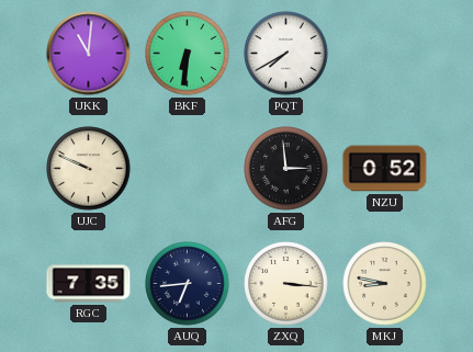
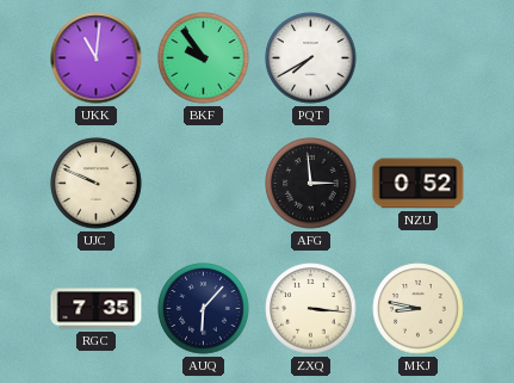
BKF: 6:31 -> 9:54
AUQ: 6:44 -> 6:07
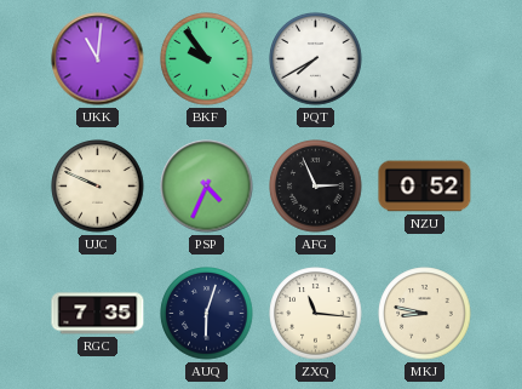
PSP: none -> 4:34
AFG: 2:59 -> 2:56
AUQ: 6:07 -> 6:03
ZXQ: 3:16 -> 11:16
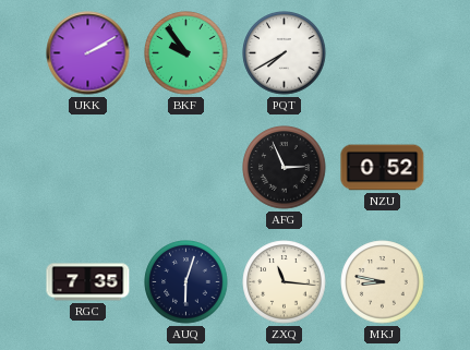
UKK: 11:01 -> 2:10
UJC: 9:49 -> none
PSP: 4:34 -> none
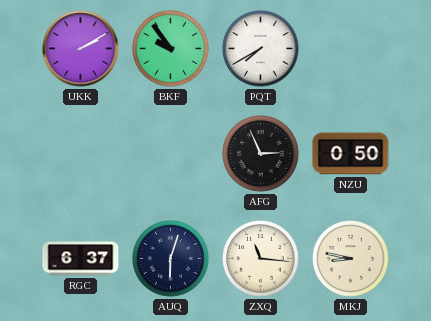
NZU: 0:52 -> 0:50
RGC: 7:35 -> 6:37
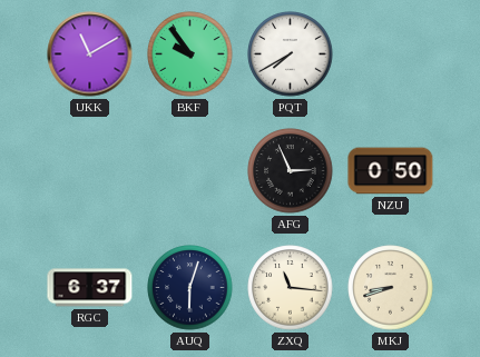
UKK: 2:10 -> 11:10
MKJ: 8:47 -> 8:42
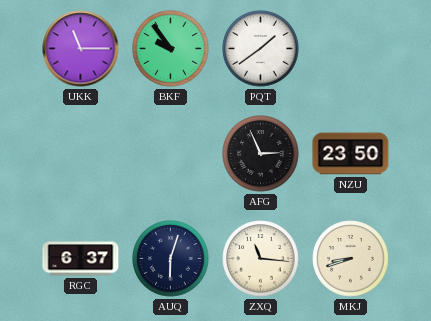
UKK: 11:10 -> 11:15
PQT: 7:40 -> 1:39
NZU: 0:50 -> 23:50
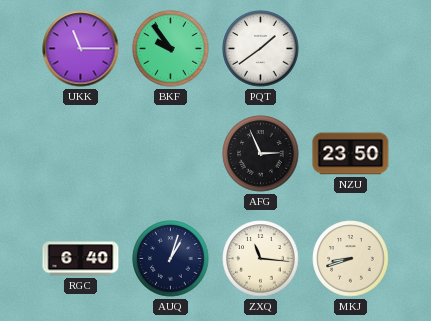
RGC: 6:37 -> 6:40
AUQ: 6:03 -> 1:03
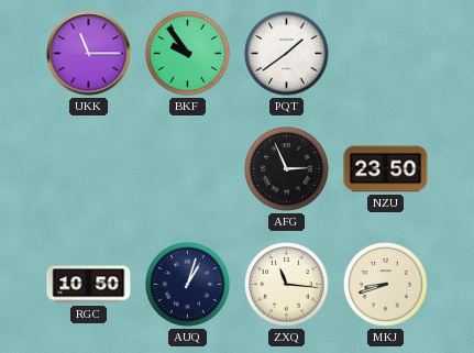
RGC: 6:40 -> 10:50
